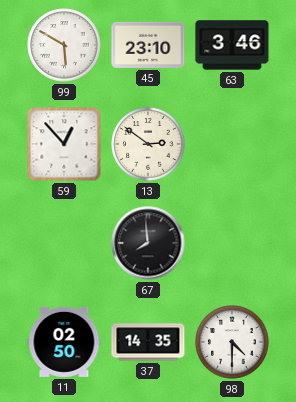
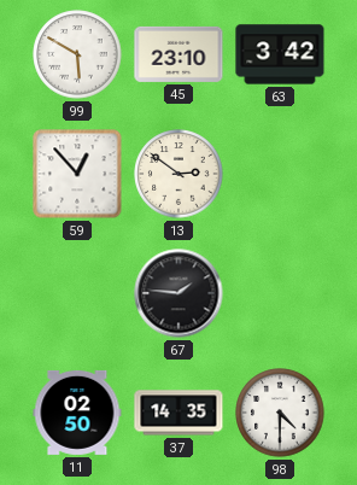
63: 3:46 -> 3:42
67: 7:59 -> 1:46
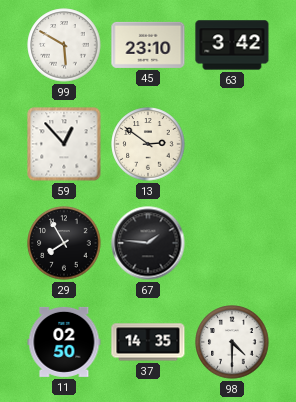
29: none -> 7:55
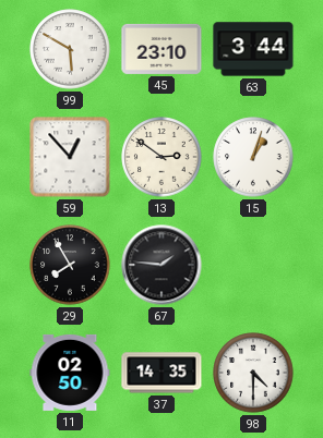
63: 3:42 -> 3:44
15: none -> 1:03
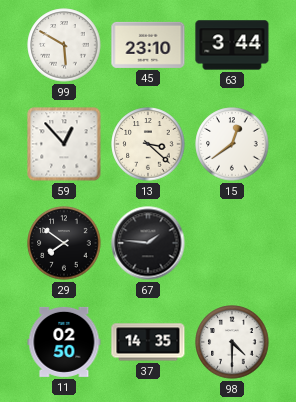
13: 2:51 -> 3:22
15: 1:03 -> 12:39
29: 7:55 -> 7:51
